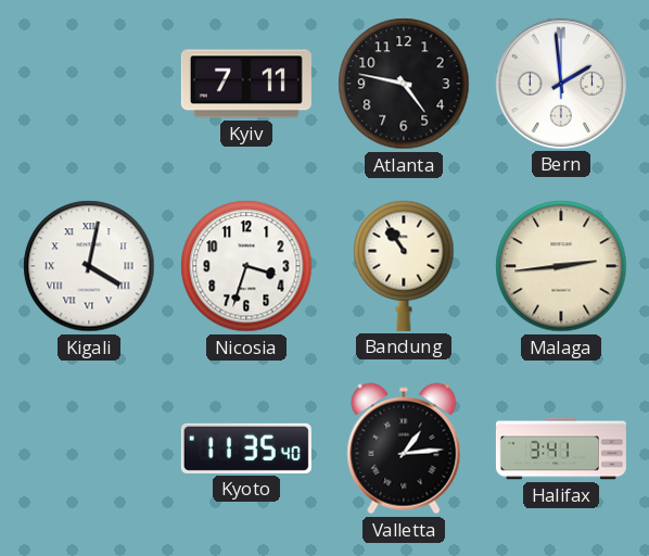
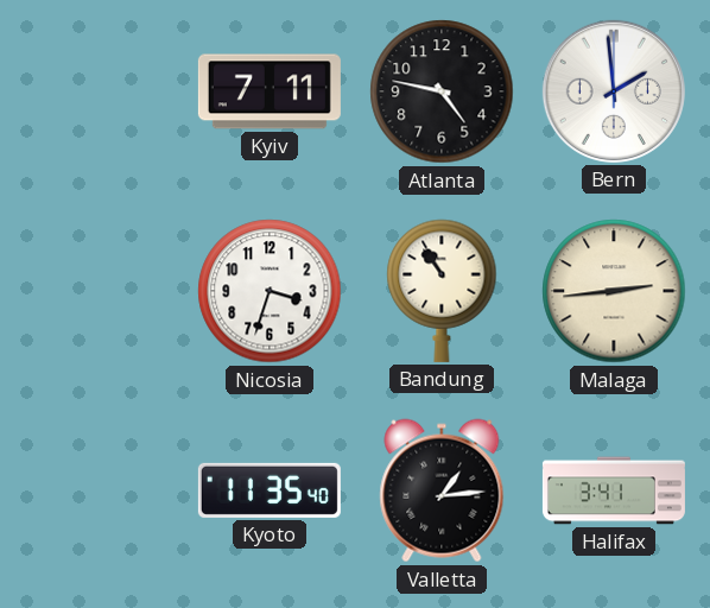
Kigali: 4:02 -> none
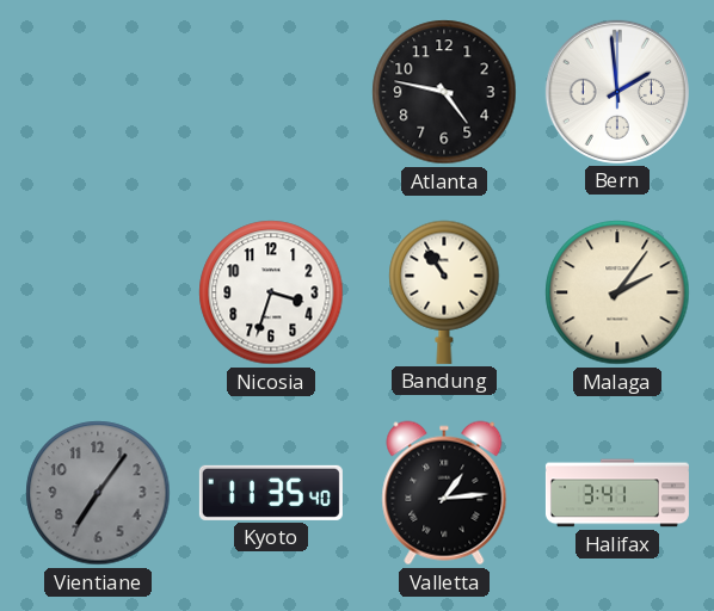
Kyiv: 7:11 -> none
Malaga: 2:44 -> 2:06
Vientiane: none -> 7:06
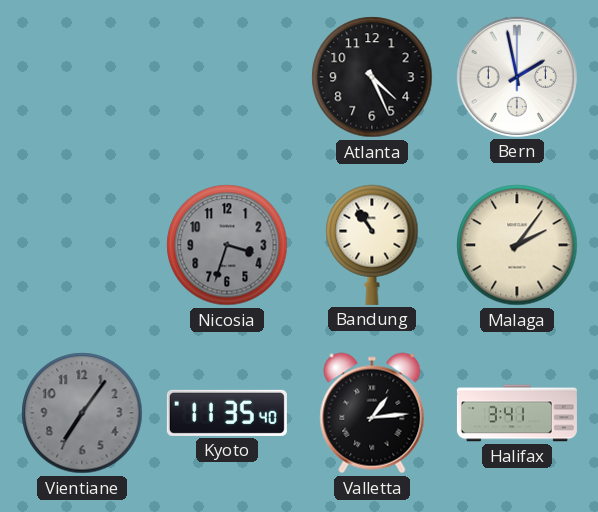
Atlanta: 4:47 -> 4:26
Bern: 1:59 -> 1:58
Nicosia dial: white -> grey
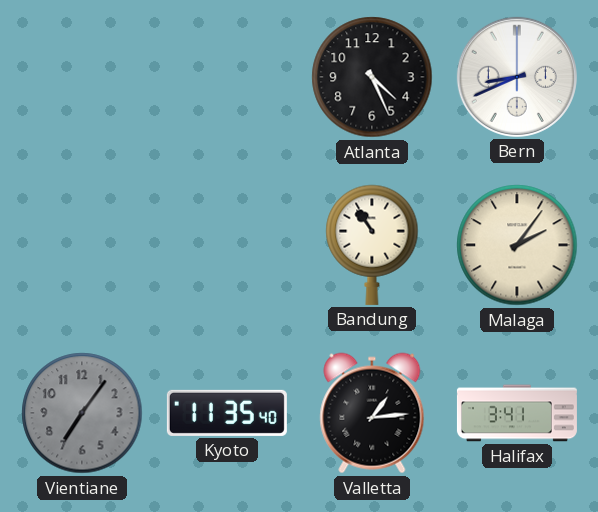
Bern: 1:58 -> 8:41
Nicosia: 3:33 -> none
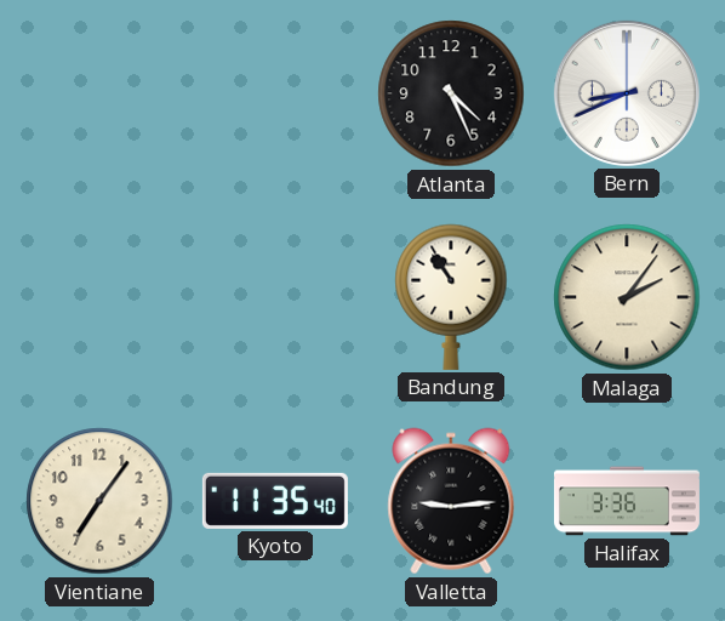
Vientiane dial: grey -> cream
Valletta: 1:14 -> 9:14
Halifax: 3:41 -> 3:36
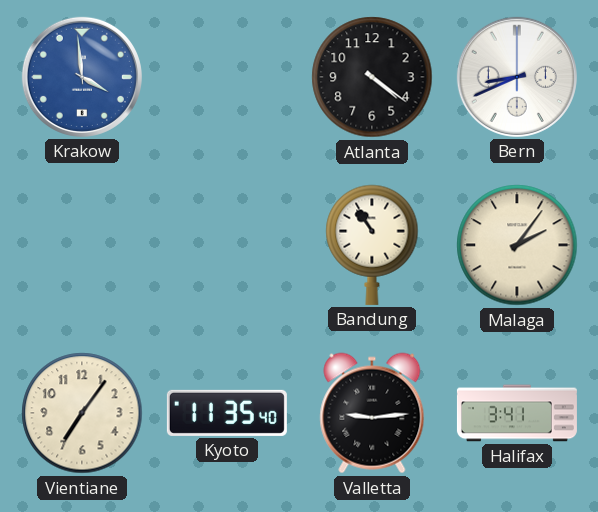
Krakow: none -> 3:59
Atlanta: 4:26 -> 4:21
Halifax: 3:36 -> 3:41
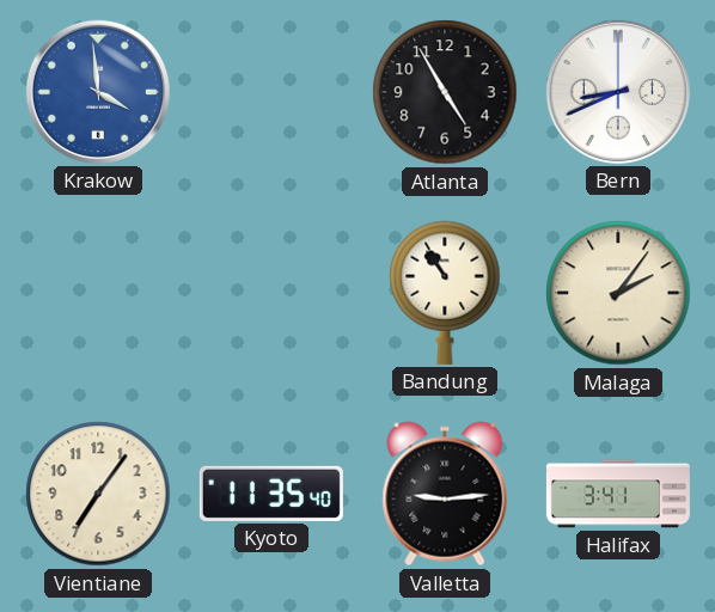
Atlanta: 4:21 -> 4:55
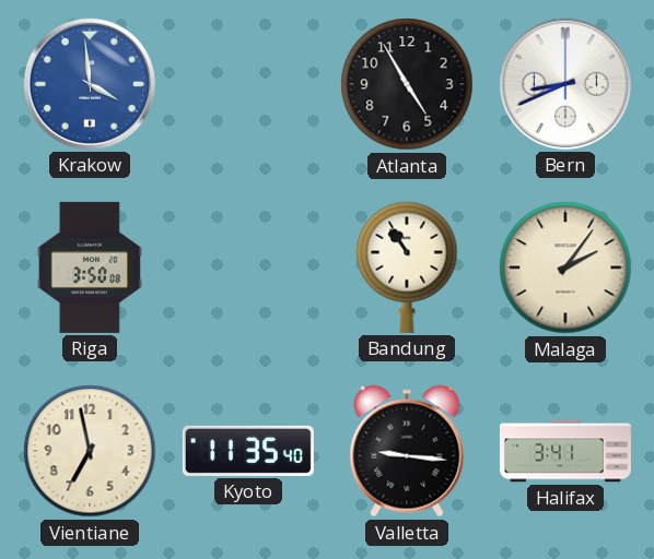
Riga: none -> 3:50
Vientiane: 7:06 -> 6:58
Valletta: 9:14 -> 9:16
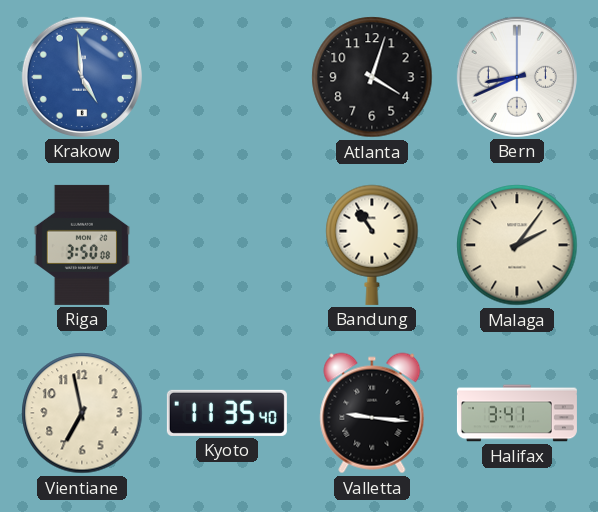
Krakow: 3:59 -> 4:59
Atlanta: 4:55 -> 4:03
